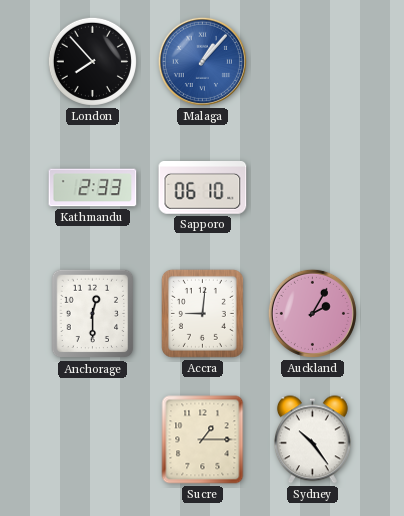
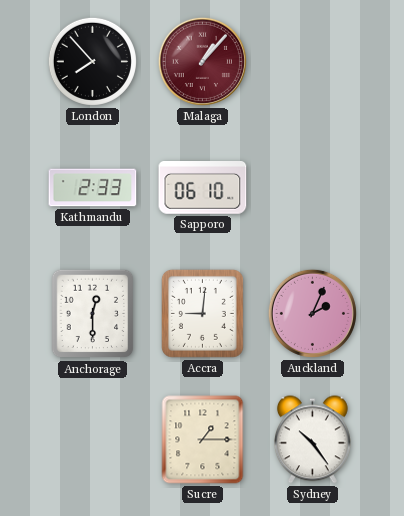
Malaga dial: blue -> burgundy
Auckland: 2:05 -> 2:04
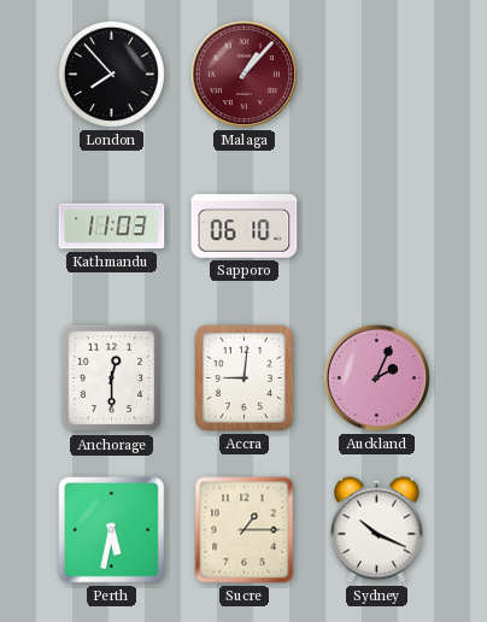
Kathmandu: 2:33 -> 11:03
Perth: none -> 5:32
Sydney: 10:24 -> 10:19
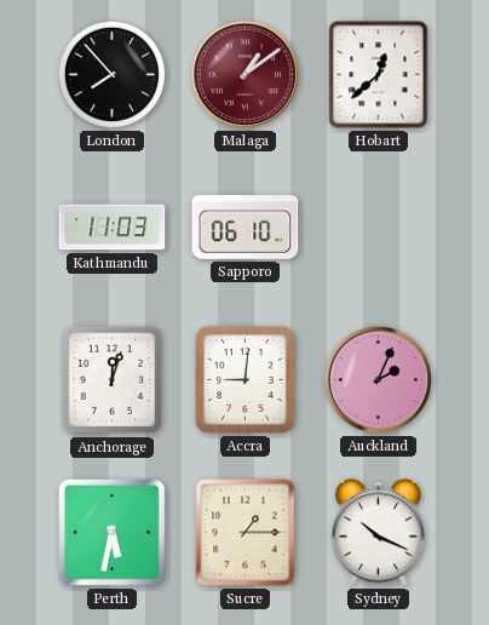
Malaga: 1:07 -> 1:09
Hobart: none -> 12:38
Anchorage: 12:30 -> 12:03
